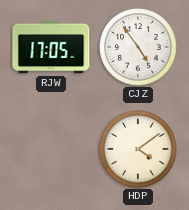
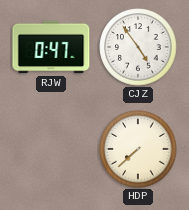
RJW: 17:05 -> 0:47
HDP: 4:09 -> 7:38
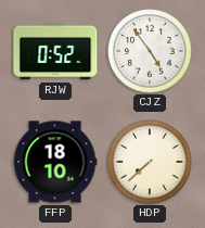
RJW: 0:47 -> 0:52
FFP: none -> 18:10
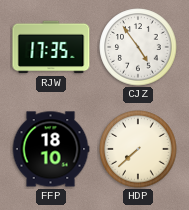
RJW: 0:52 -> 17:35
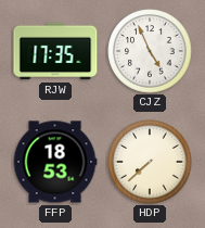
CJZ: 4:54 -> 4:56
FFP: 18:10 -> 18:53
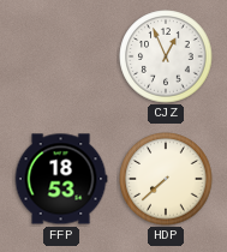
RJW: 17:35 -> none
CJZ: 4:56 -> 12:56
